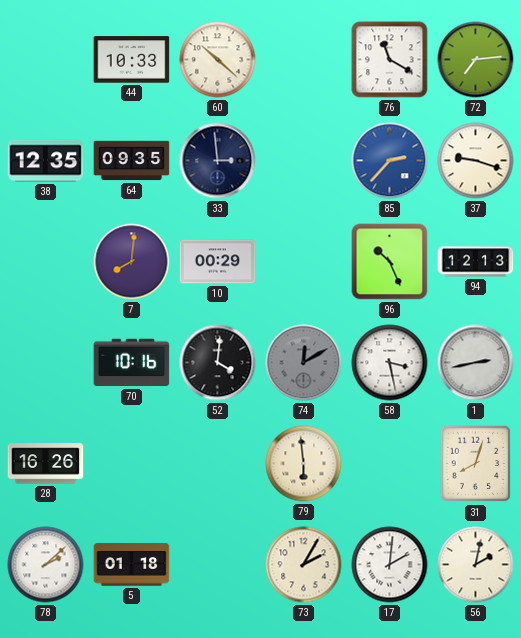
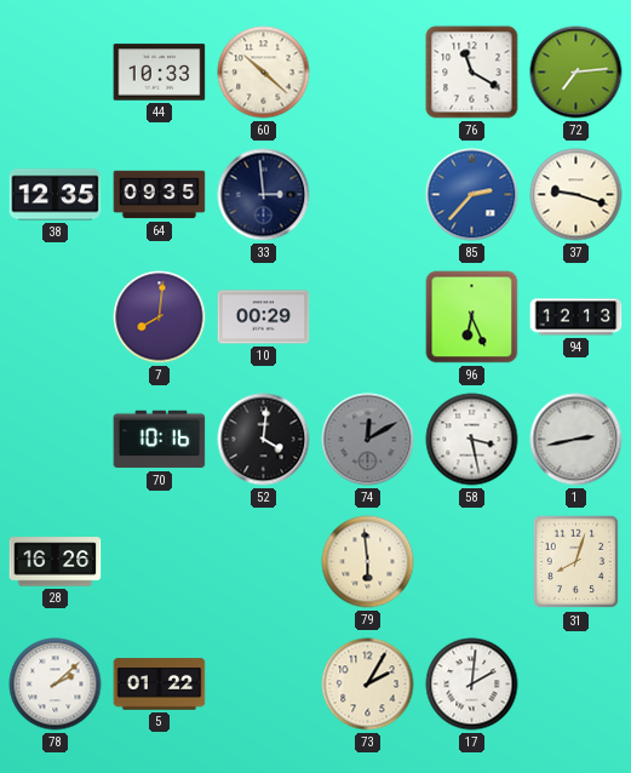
96: 10:26 -> 6:26
5: 01:18 -> 01:22
56: 2:02 -> none
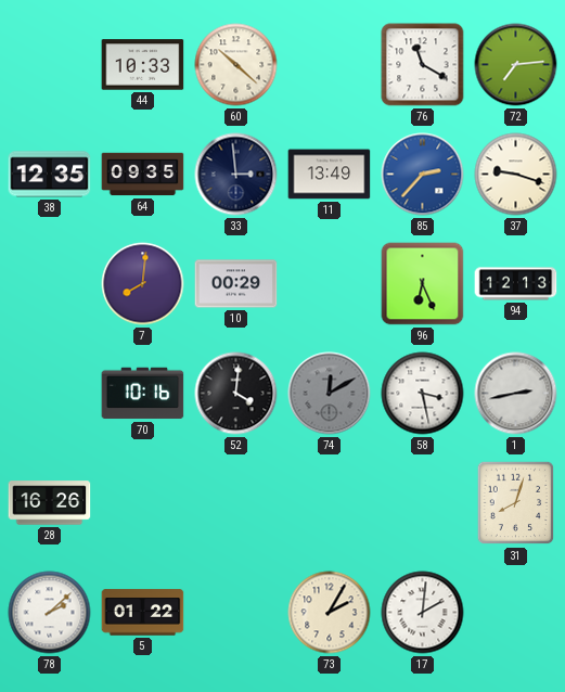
11: none -> 13:49
79: 5:59 -> none
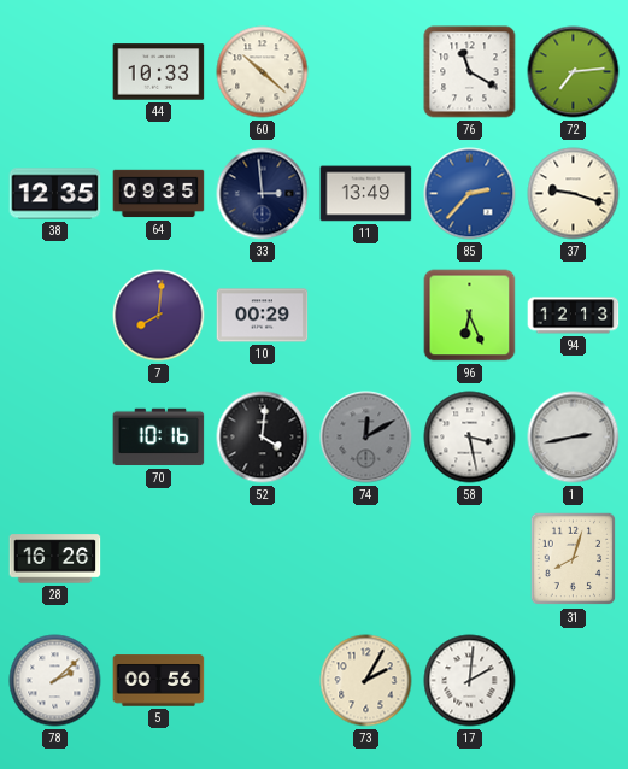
5: 01:22 -> 00:56
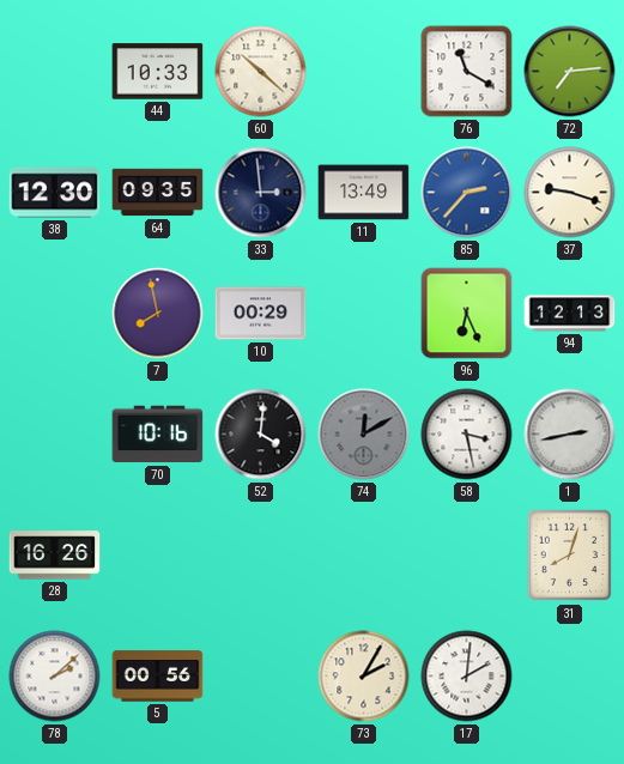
38: 12:35 -> 12:30
7: 8:01 -> 7:58
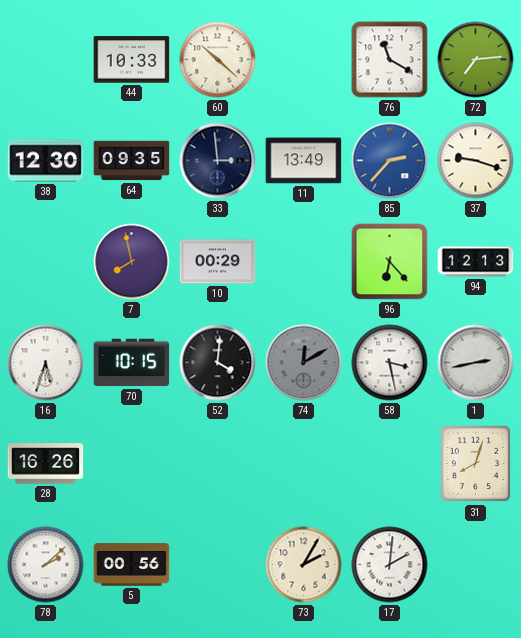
96: 6:26 -> 6:23
16: none -> 5:33
70: 10:16 -> 10:15
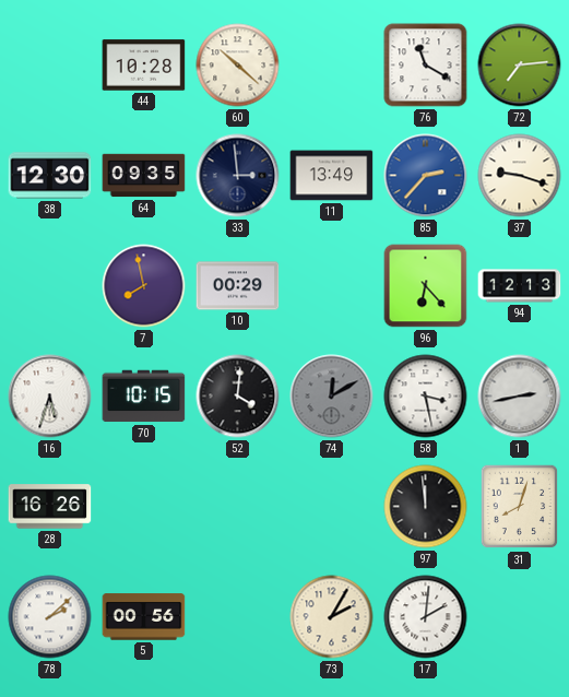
44: 10:33 -> 10:28
97: none -> 11:59
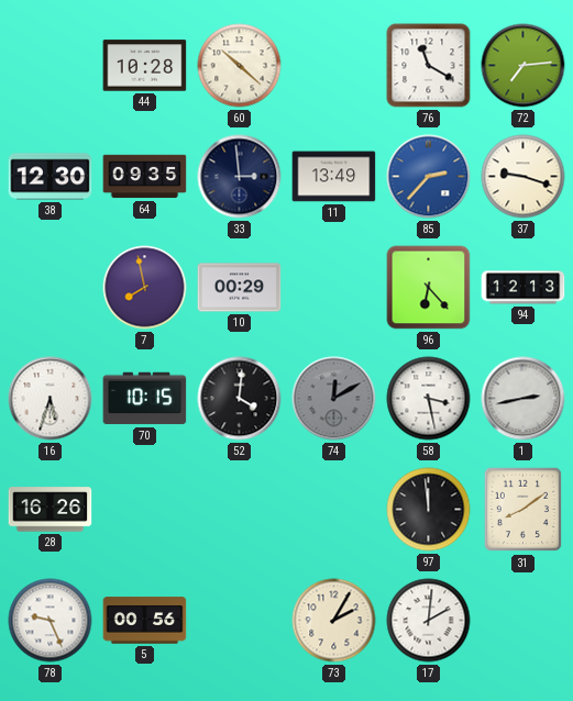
31: 8:03 -> 8:09
78: 2:08 -> 9:26
